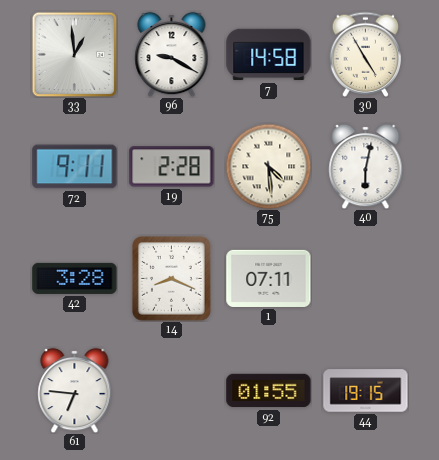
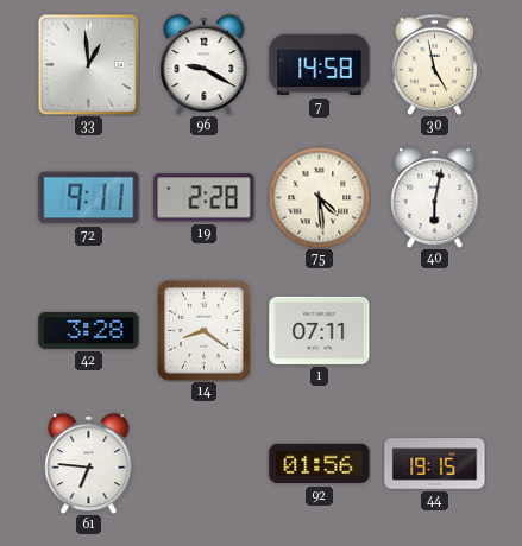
30: 4:55 -> 4:58
14: 8:19 -> 8:21
92: 01:55 -> 01:56
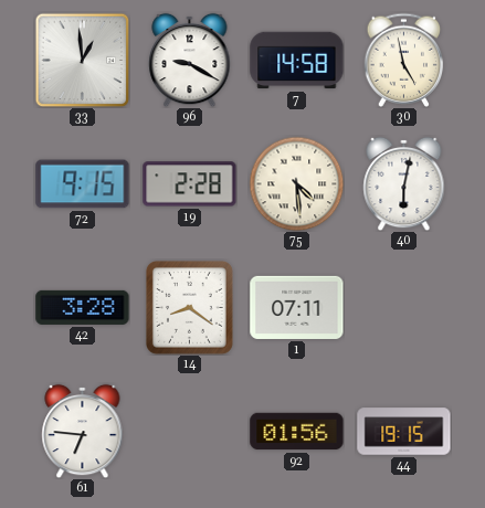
72: 9:11 -> 9:15
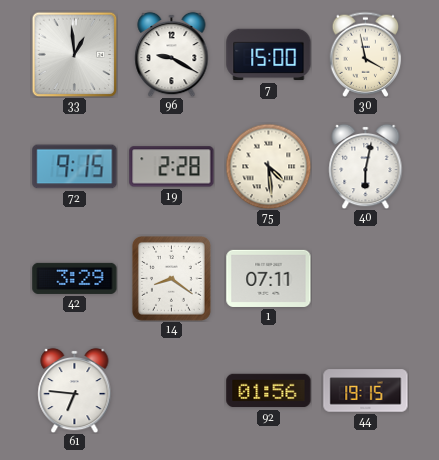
7: 14:58 -> 15:00
30: 4:58 -> 3:58
42: 3:28 -> 3:29
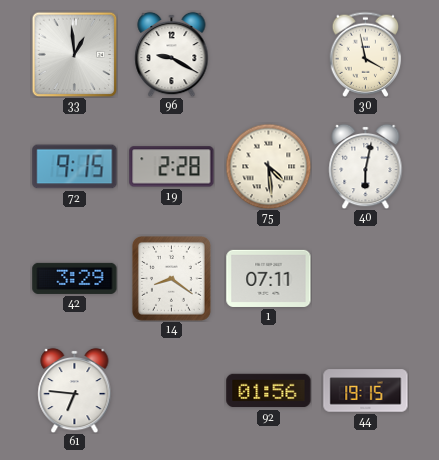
7: 15:00 -> none
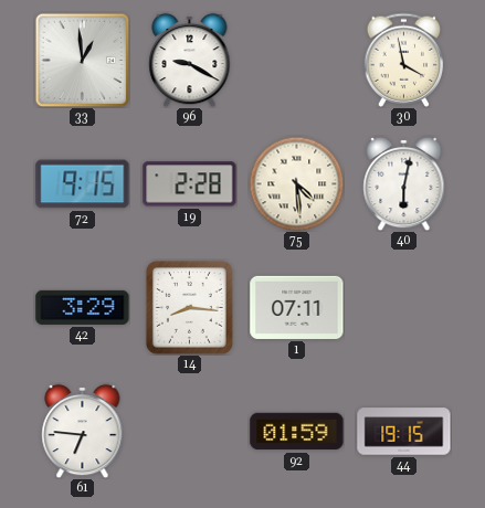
14: 8:21 -> 8:16
92: 01:56 -> 01:59
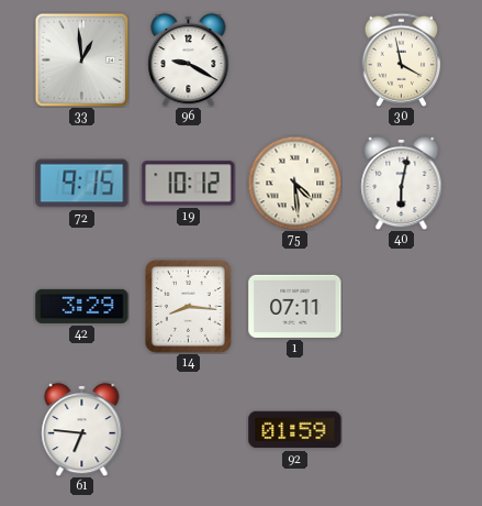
19: 2:28 -> 10:12
44: 19:15 -> none
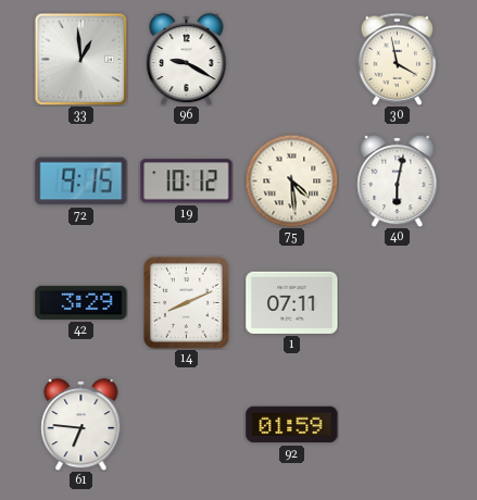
14: 8:16 -> 8:11
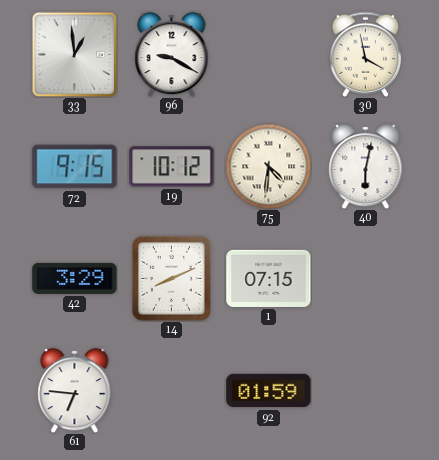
75: 4:29 -> 4:31
1: 07:11 -> 07:15
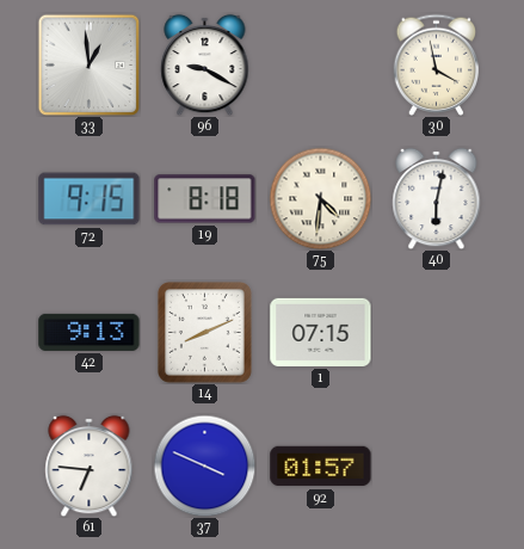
19: 10:12 -> 8:18
42: 3:29 -> 9:13
37: none -> 3:49
92: 01:59 -> 01:57
